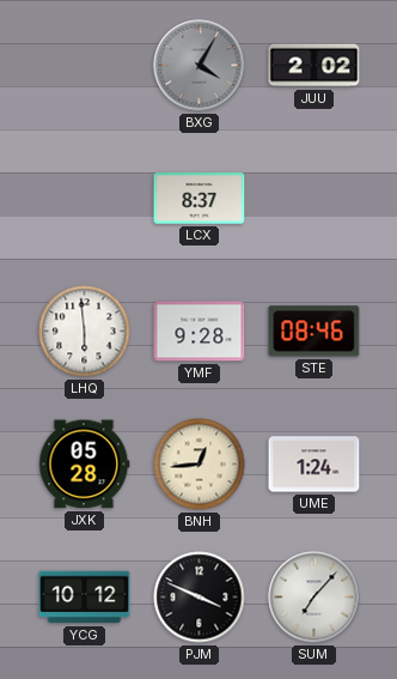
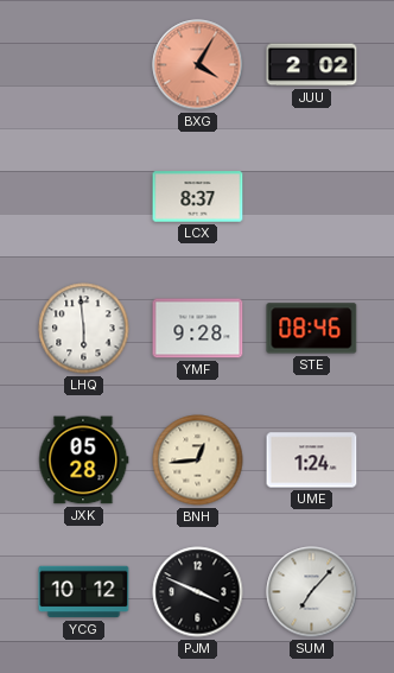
BXG dial: grey -> salmon
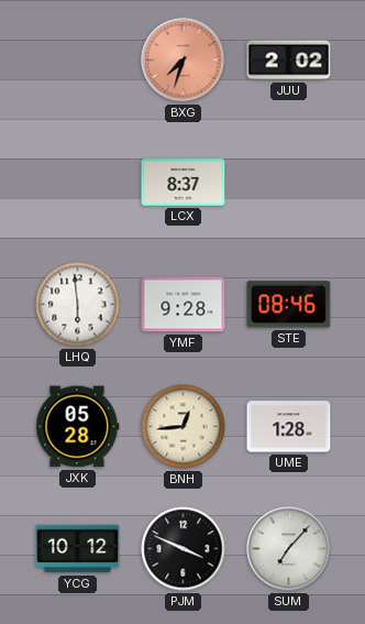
BXG: 4:05 -> 7:33
UME: 1:24 -> 1:28
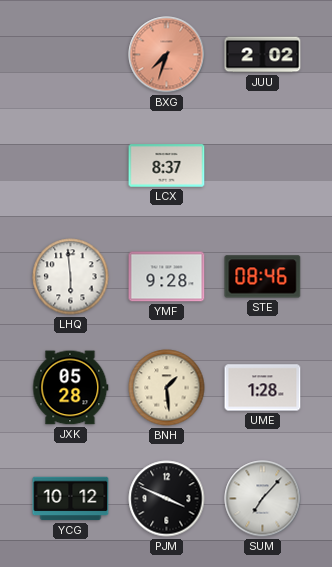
BNH: 12:44 -> 1:29
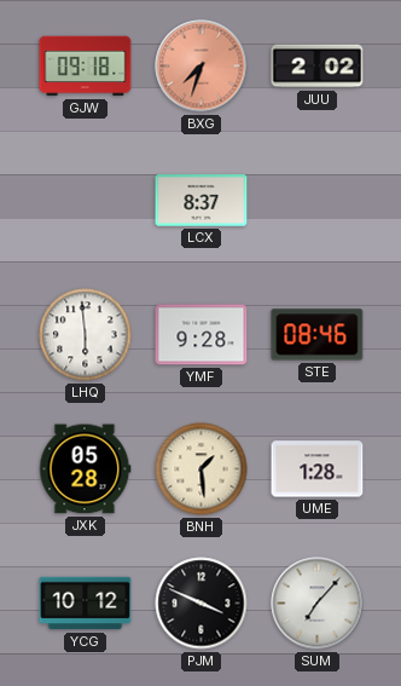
GJW: none -> 09:18
